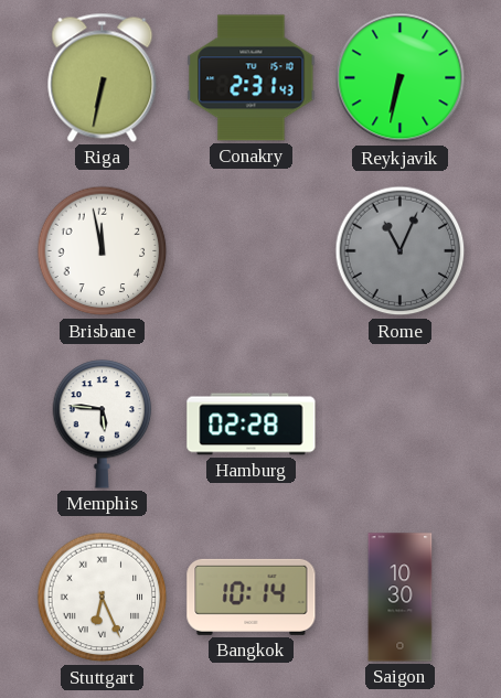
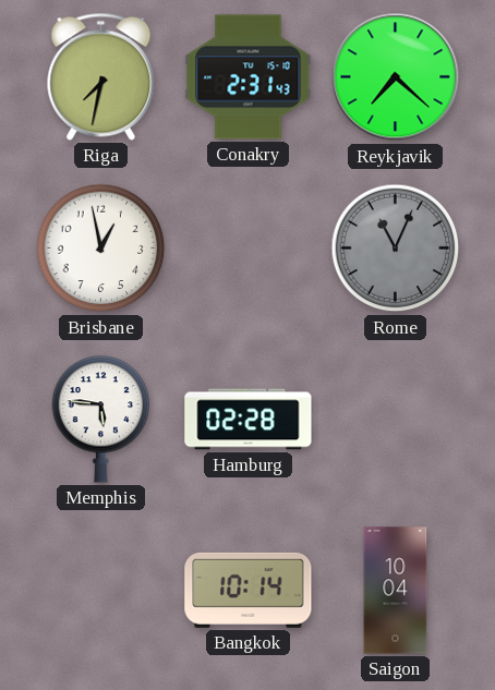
Riga: 6:32 -> 7:32
Reykjavik: 6:32 -> 7:22
Brisbane: 11:58 -> 12:58
Stuttgart: 6:26 -> none
Saigon: 10:30 -> 10:04
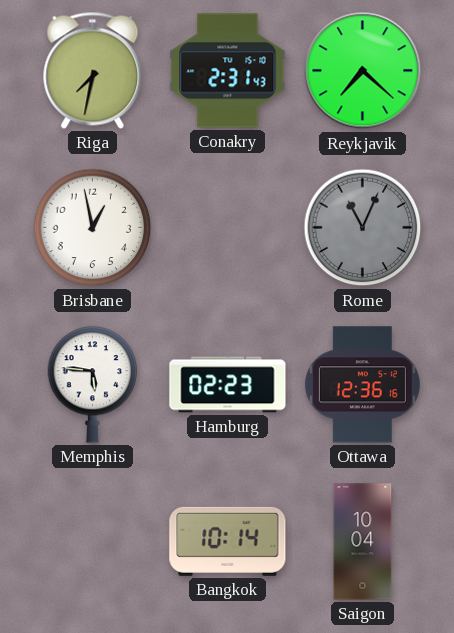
Hamburg: 02:28 -> 02:23
Ottawa: none -> 12:36
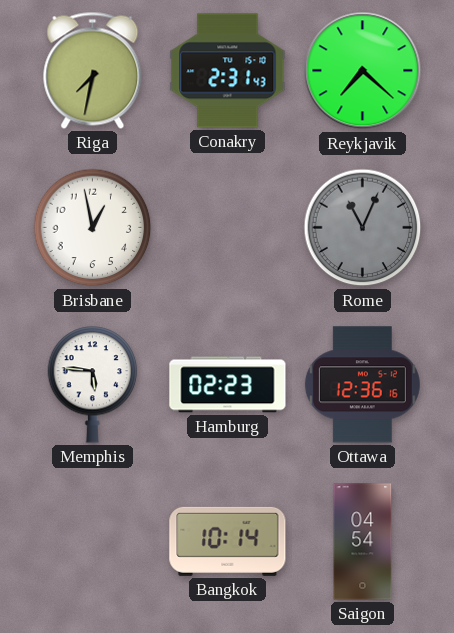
Saigon: 10:04 -> 04:54
